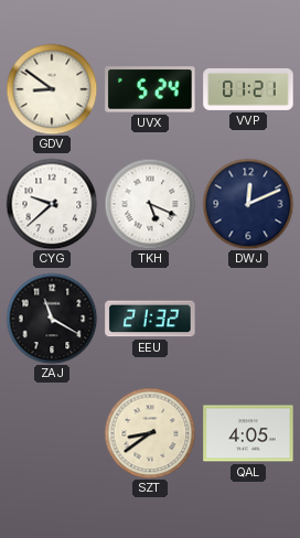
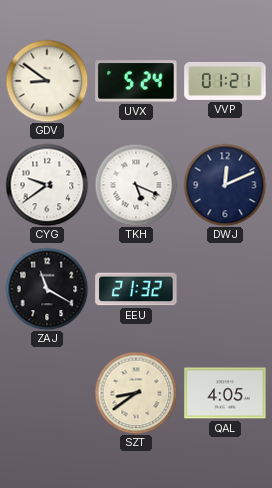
CYG: 9:38 -> 9:39
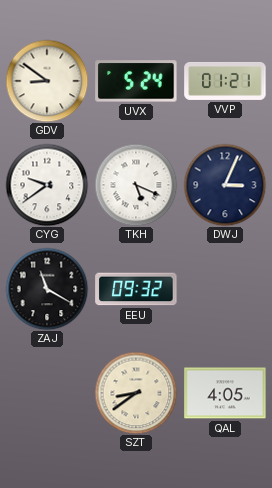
DWJ: 12:11 -> 3:04
EEU: 21:32 -> 09:32
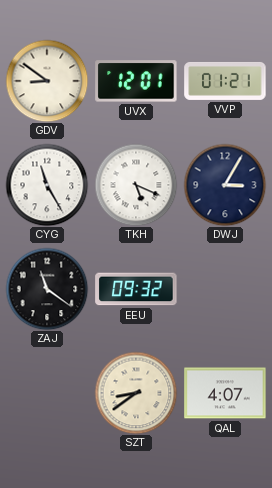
UVX: 5:24 -> 12:01
CYG: 9:39 -> 11:25
DWJ: 3:04 -> 3:05
ZAJ: 11:20 -> 11:21
QAL: 4:05 -> 4:07
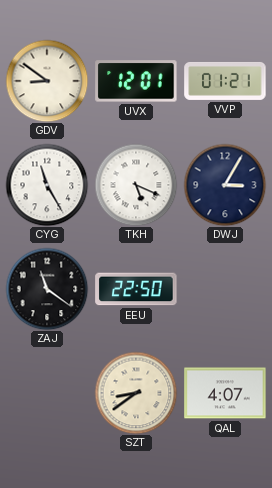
EEU: 09:32 -> 22:50
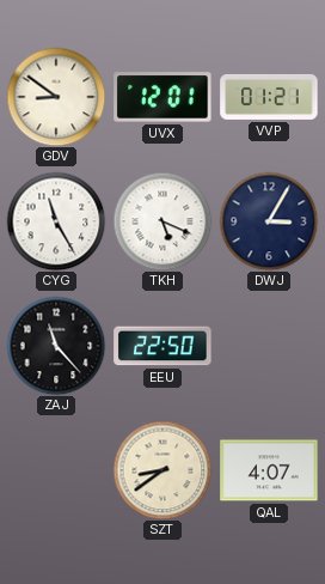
ZAJ: 11:21 -> 11:23
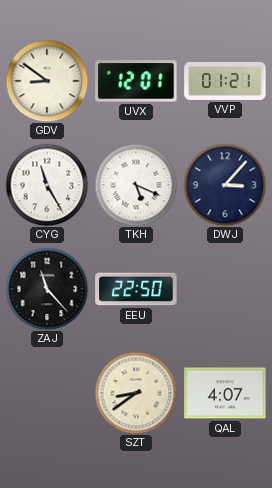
DWJ: 3:05 -> 3:07
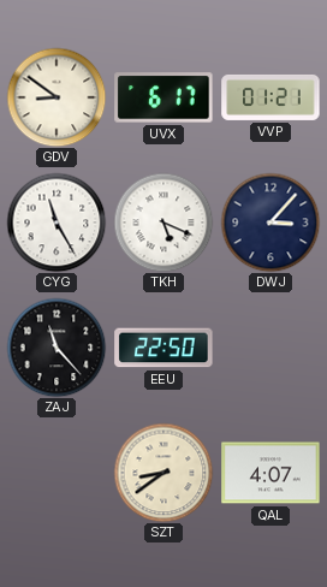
UVX: 12:01 -> 6:17
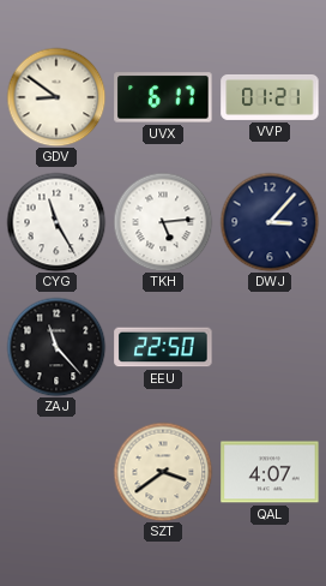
TKH: 5:19 -> 5:14
SZT: 8:39 -> 3:39
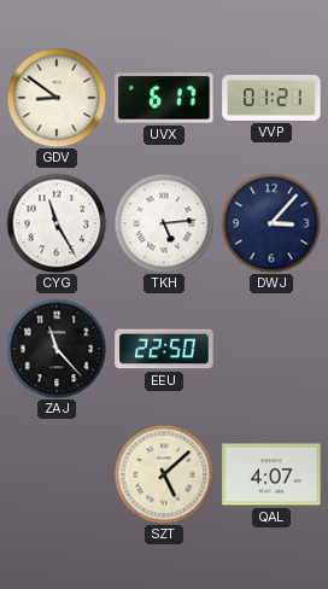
SZT: 3:39 -> 5:08
